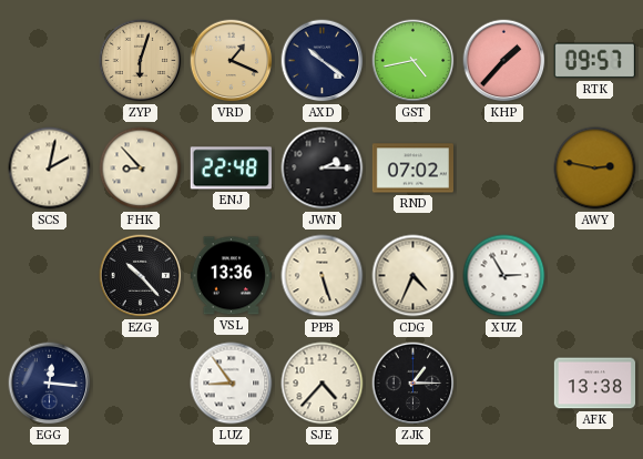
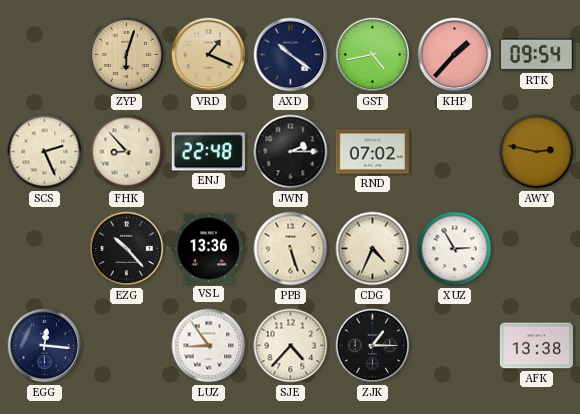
RTK: 09:57 -> 09:54
SCS: 2:02 -> 2:26
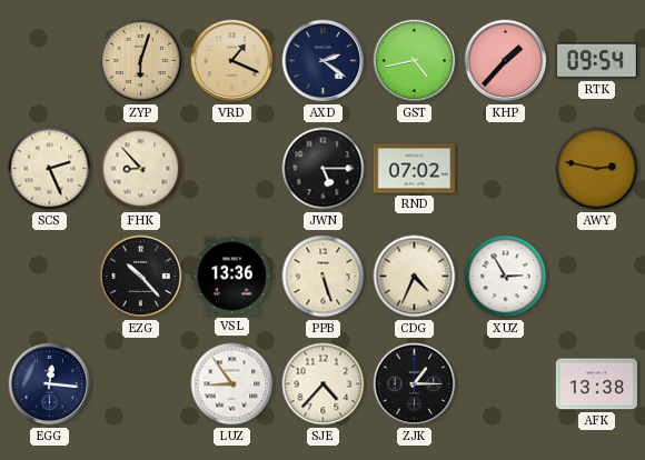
AXD: 10:21 -> 2:21
ENJ: 22:48 -> none
JWN: 2:15 -> 5:15
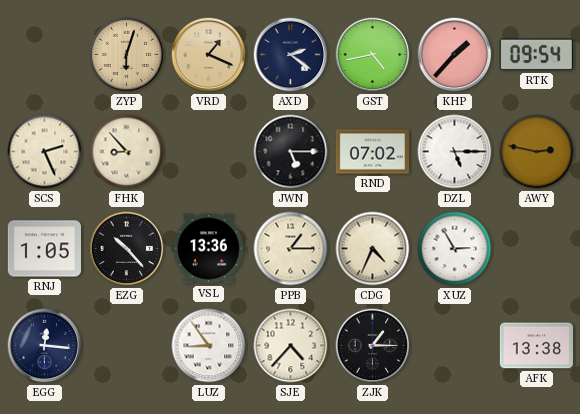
DZL: none -> 5:15
RNJ: none -> 1:05
PPB: 5:27 -> 1:15
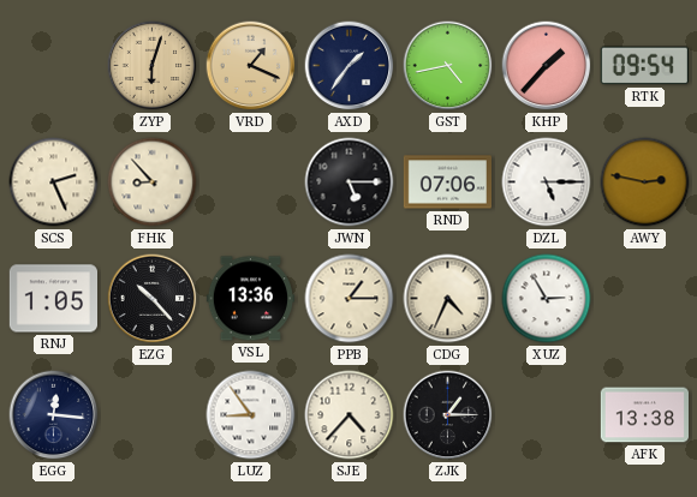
AXD: 2:21 -> 1:36
RND: 07:02 -> 07:06
